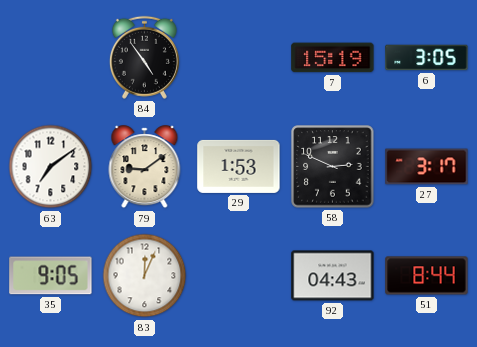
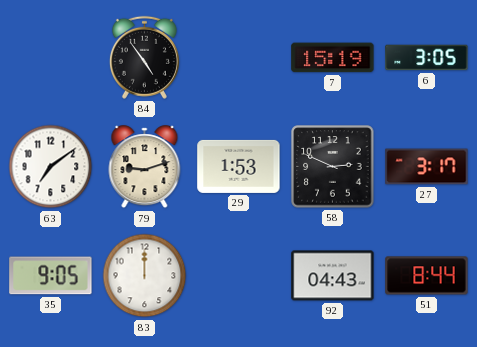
79: 9:09 -> 9:12
83: 12:04 -> 12:00
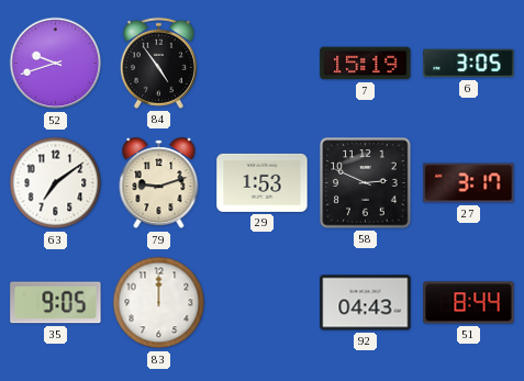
52: none -> 9:42
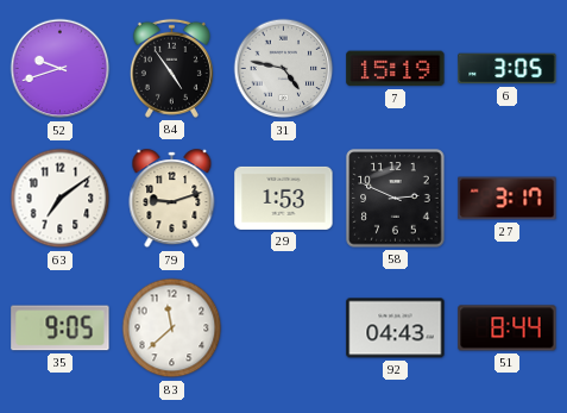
31: none -> 4:47
83: 12:00 -> 11:38
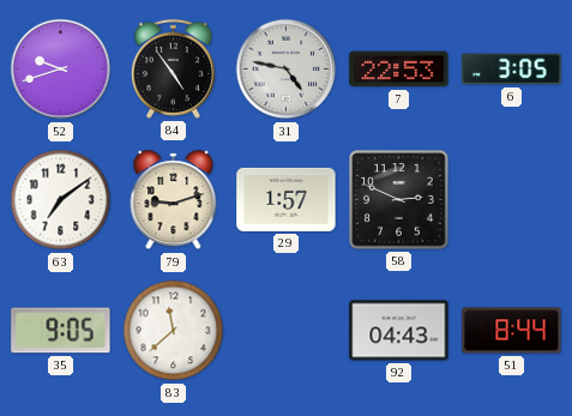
7: 15:19 -> 22:53
29: 1:53 -> 1:57
27: 3:17 -> none
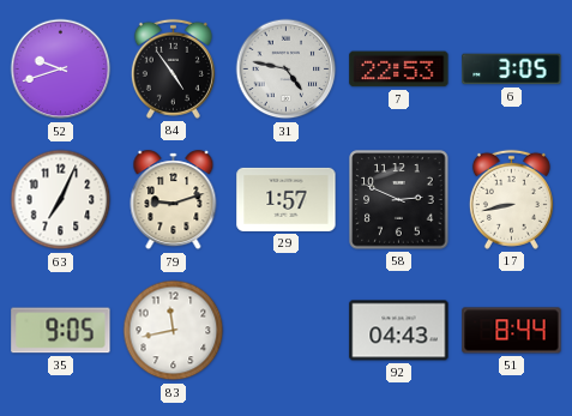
63: 7:09 -> 7:04
17: none -> 8:43
83: 11:38 -> 11:43
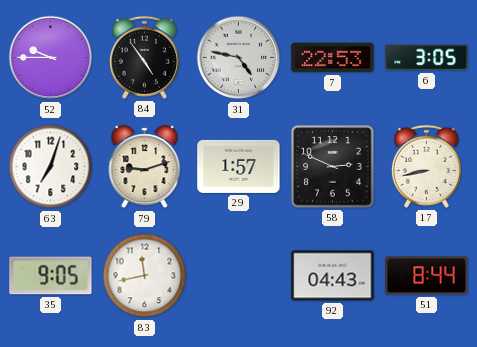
52: 9:42 -> 9:45
63: 7:04 -> 7:03
